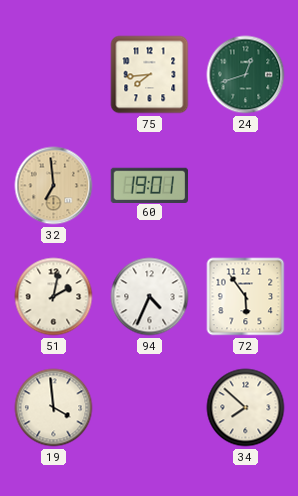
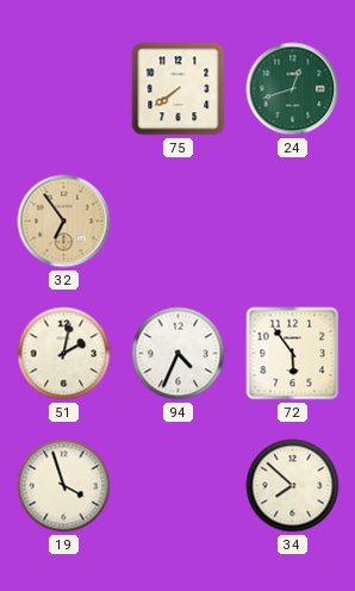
75: 7:44 -> 7:39
32: 6:59 -> 6:54
60: 19:01 -> none
19: 3:59 -> 3:57
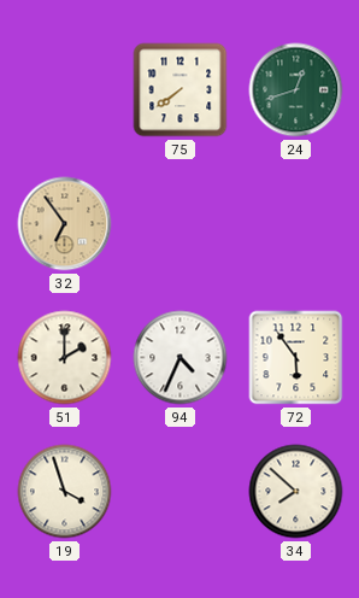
51: 2:02 -> 2:00
